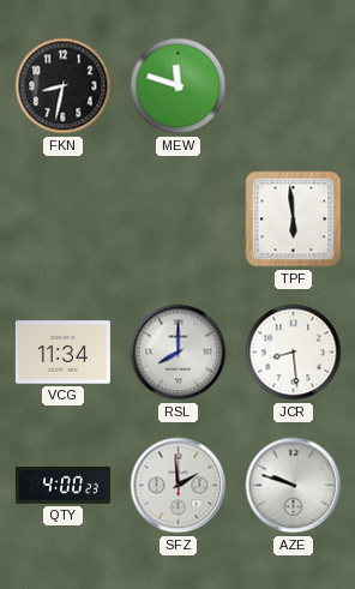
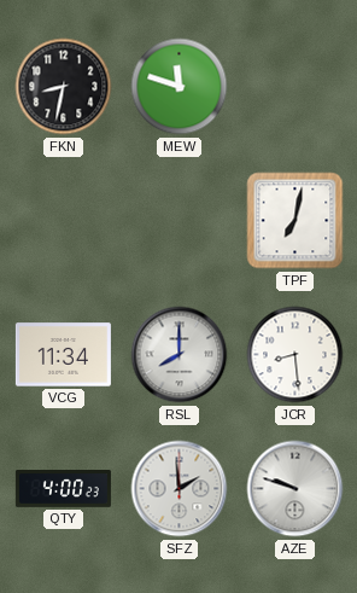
TPF: 5:59 -> 7:02
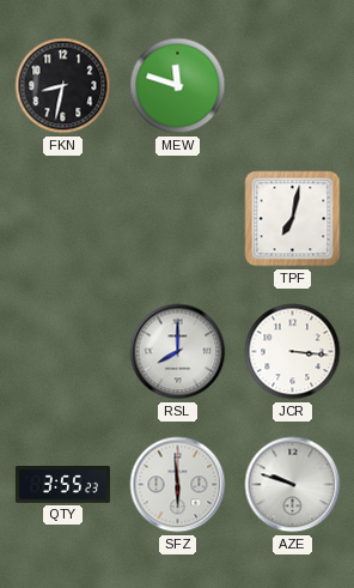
VCG: 11:34 -> none
JCR: 8:29 -> 3:16
QTY: 4:00 -> 3:55
SFZ: 1:59 -> 5:59
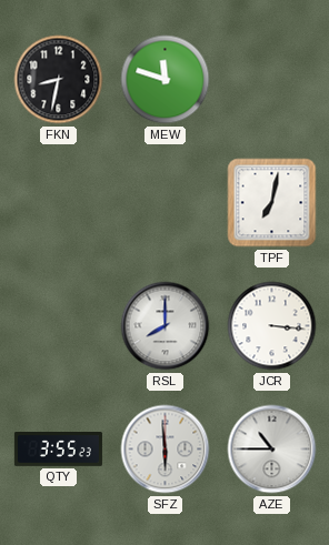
AZE: 9:48 -> 10:45
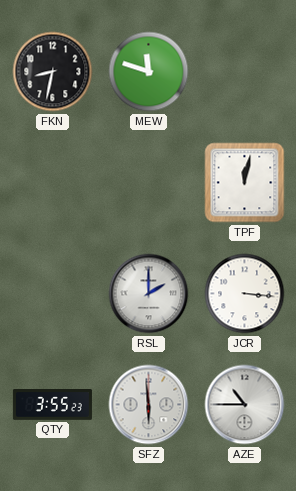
TPF: 7:02 -> 12:02
RSL: 8:00 -> 2:00
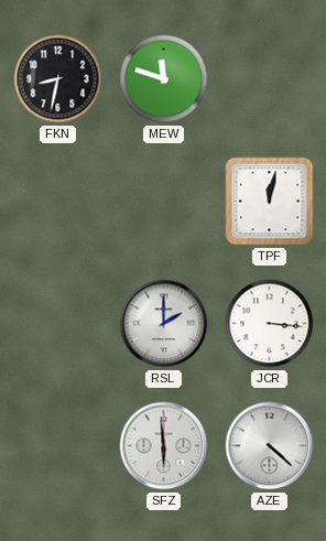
QTY: 3:55 -> none
AZE: 10:45 -> 4:22
